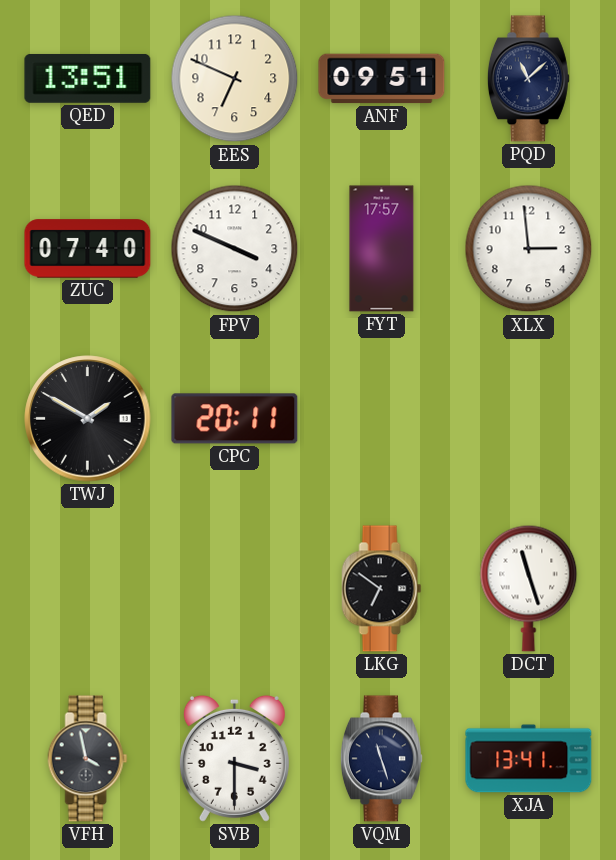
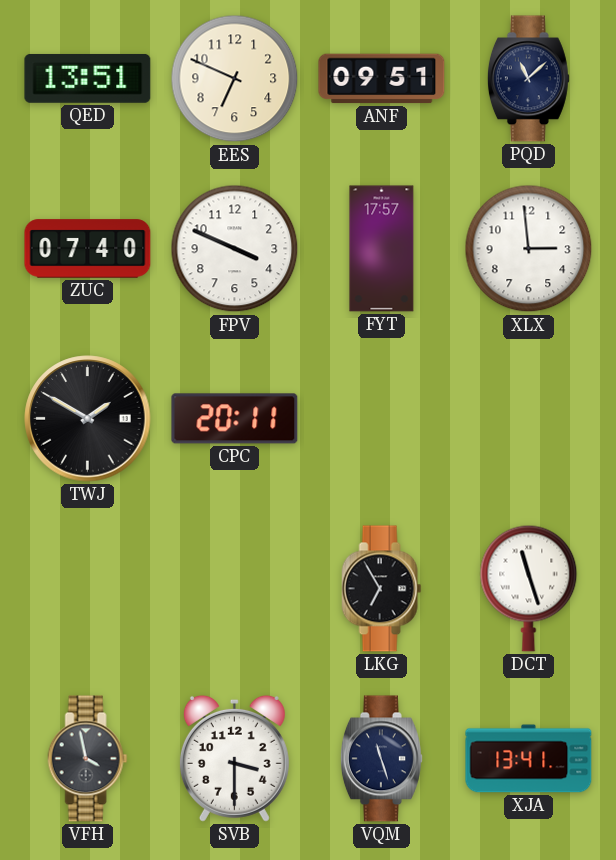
LKG: 6:51 -> 6:55
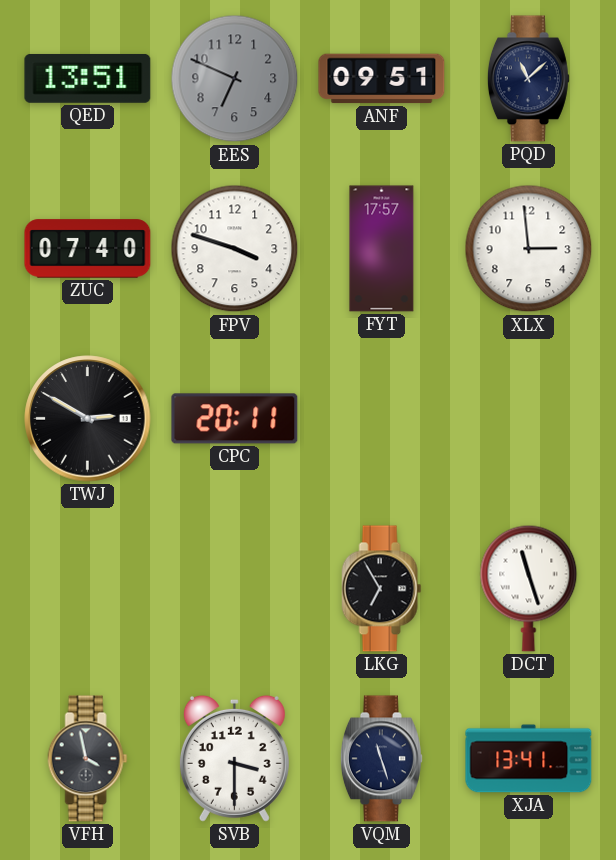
EES dial: cream -> grey
FPV: 3:49 -> 3:48
TWJ: 1:50 -> 2:50
